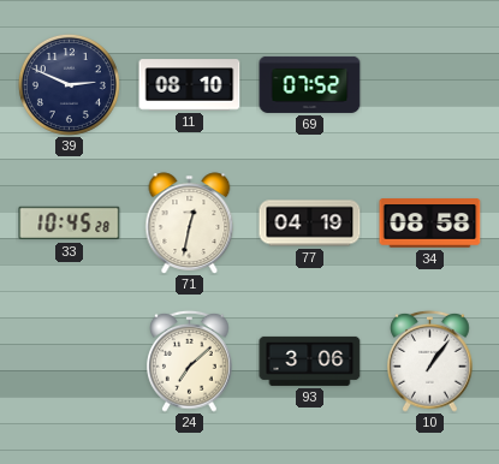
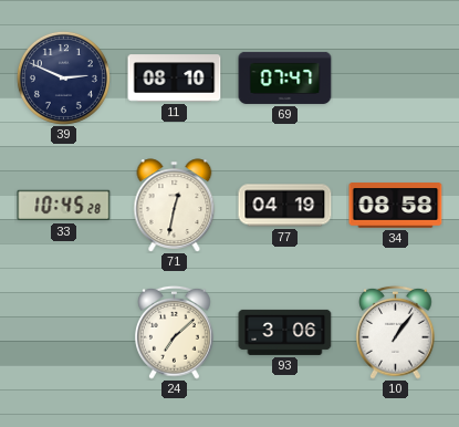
69: 07:52 -> 07:47
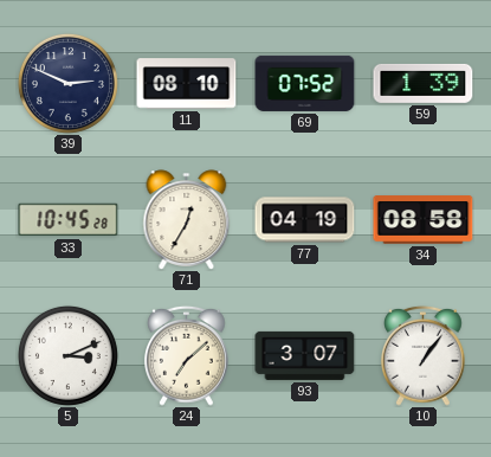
69: 07:47 -> 07:52
59: none -> 1:39
71: 12:32 -> 12:35
5: none -> 3:11
93: 3:06 -> 3:07
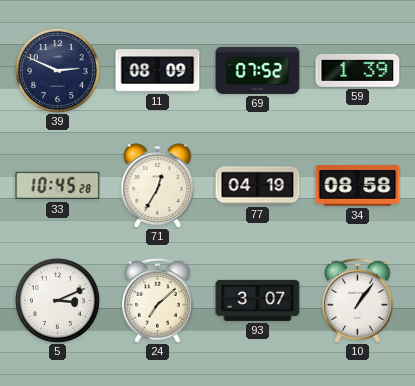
11: 08:10 -> 08:09
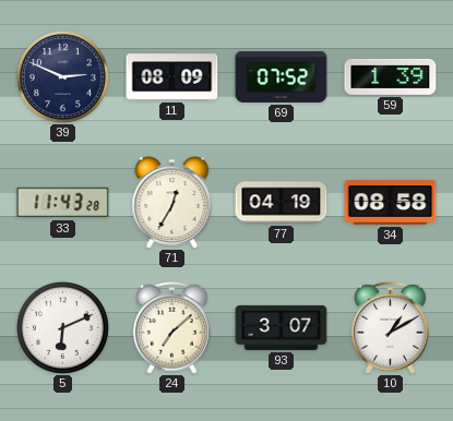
33: 10:45 -> 11:43
5: 3:11 -> 6:11
10: 1:06 -> 1:10
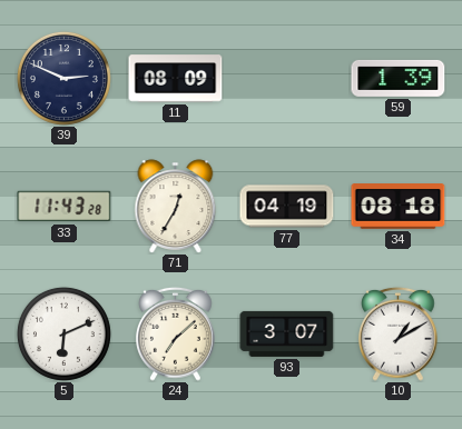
69: 07:52 -> none
34: 08:58 -> 08:18
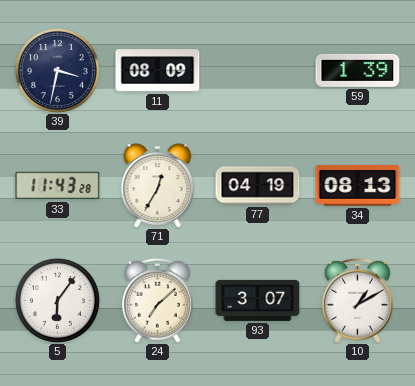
39: 2:49 -> 3:32
34: 08:18 -> 08:13
5: 6:11 -> 6:06
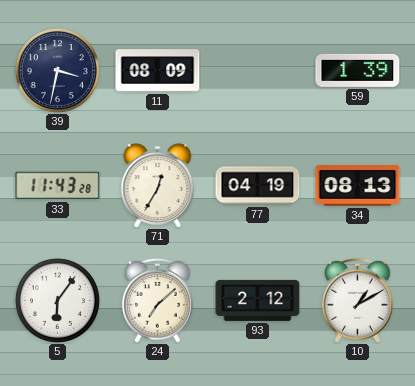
93: 3:07 -> 2:12
